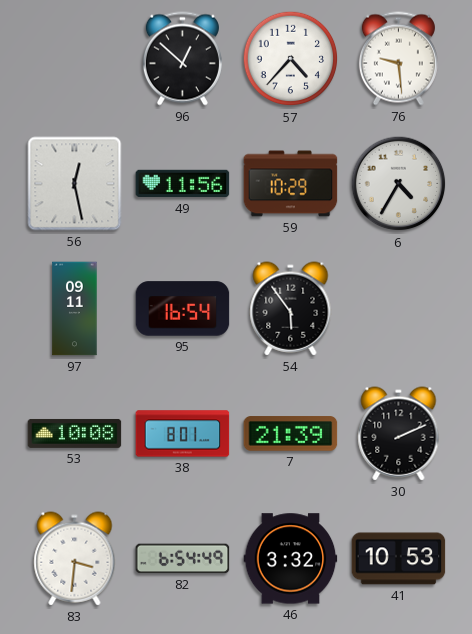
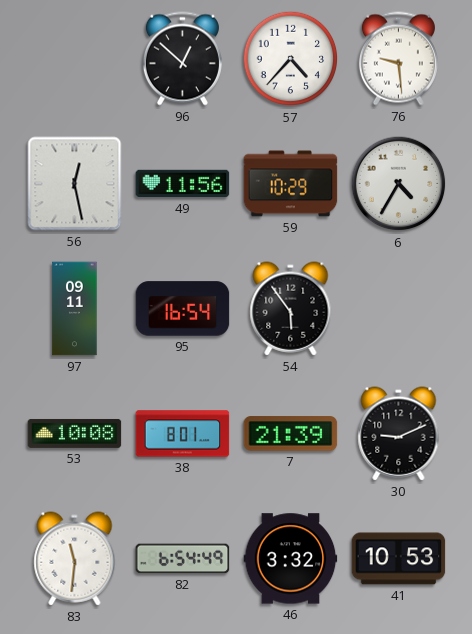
30: 2:11 -> 9:11
83: 3:31 -> 11:31
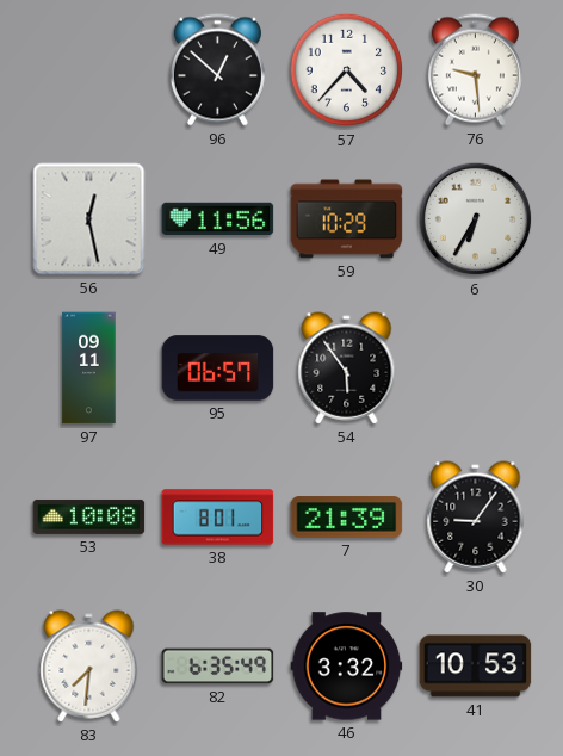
6: 4:35 -> 6:35
95: 16:54 -> 06:57
30: 9:11 -> 9:06
83: 11:31 -> 7:31
82: 6:54 -> 6:35
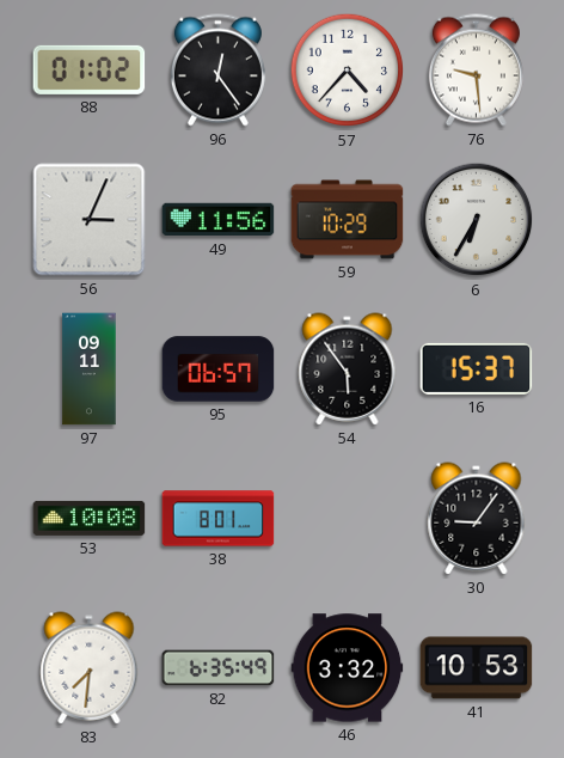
88: none -> 01:02
96: 12:52 -> 12:24
56: 12:28 -> 3:04
16: none -> 15:37
7: 21:39 -> none
